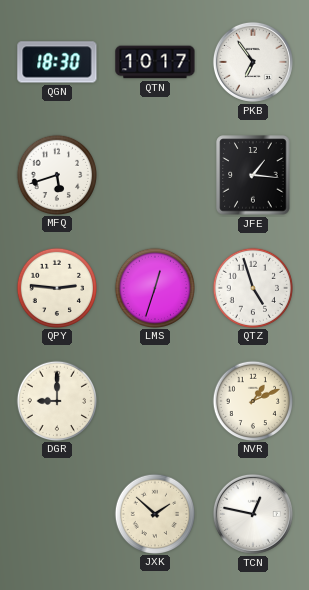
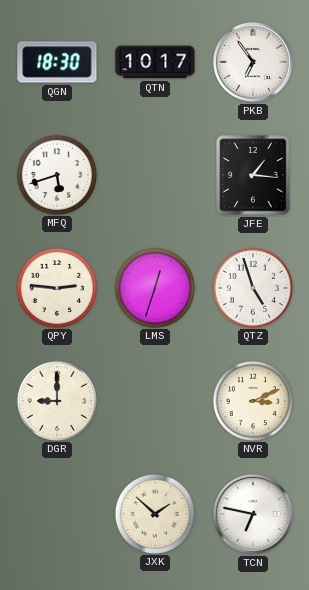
NVR: 1:11 -> 3:11
TCN: 12:47 -> 6:47
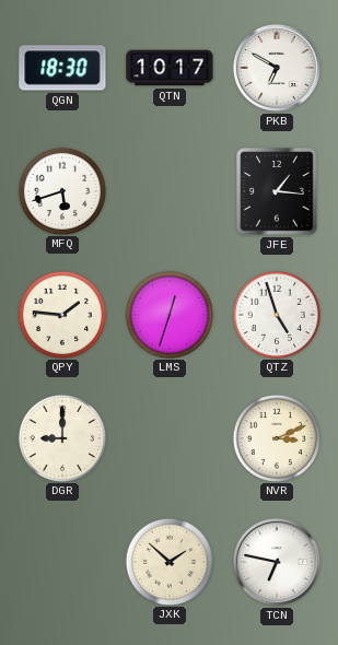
PKB: 6:54 -> 6:50
QPY: 2:46 -> 1:46
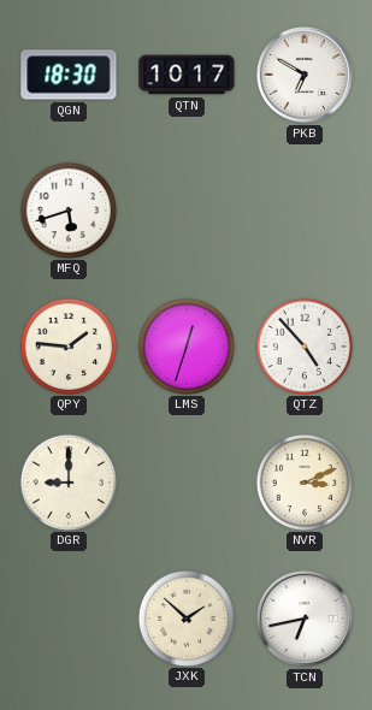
JFE: 1:16 -> none
QTZ: 4:57 -> 4:53
TCN: 6:47 -> 6:43
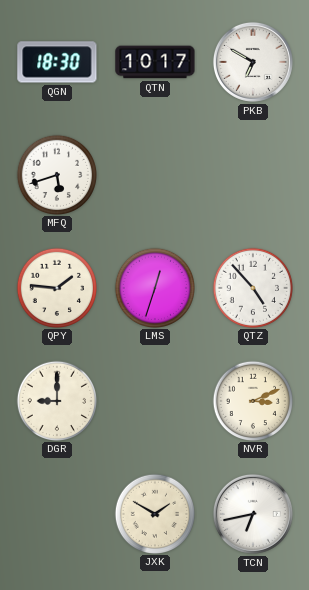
JXK: 1:52 -> 1:50
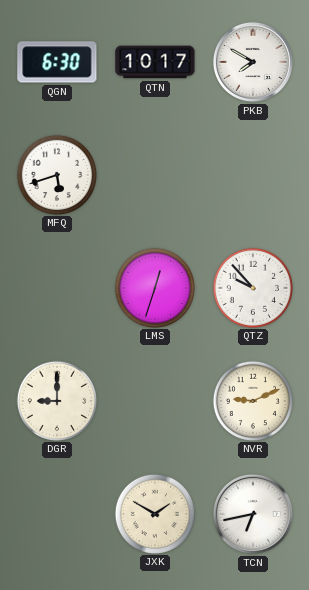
QGN: 18:30 -> 6:30
PKB: 6:50 -> 7:50
QPY: 1:46 -> none
QTZ: 4:53 -> 9:53
NVR: 3:11 -> 9:11
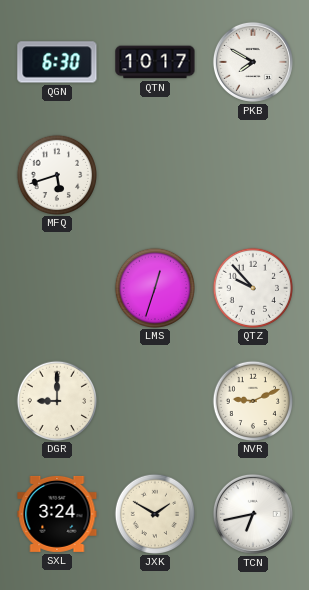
SXL: none -> 3:24
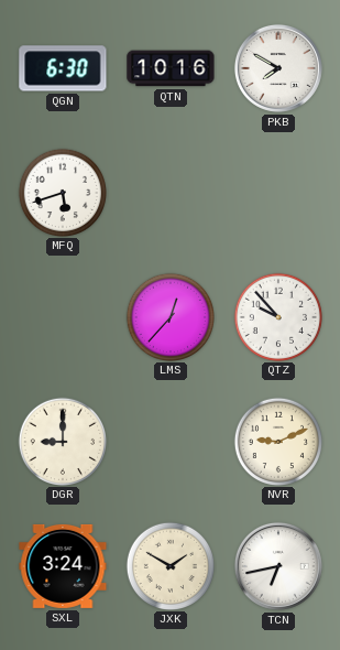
QTN: 10:17 -> 10:16
LMS: 12:33 -> 12:37
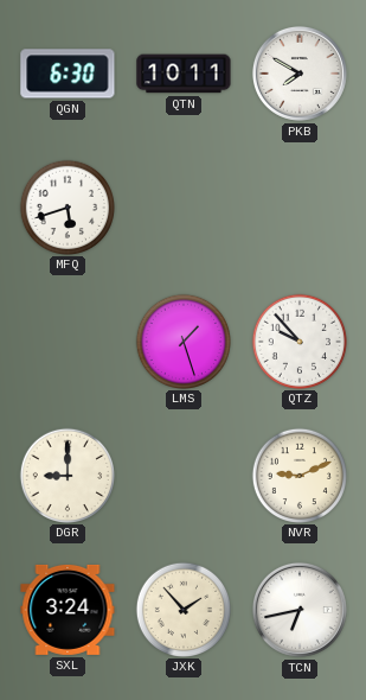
QTN: 10:16 -> 10:11
LMS: 12:37 -> 1:27
JXK: 1:50 -> 1:53
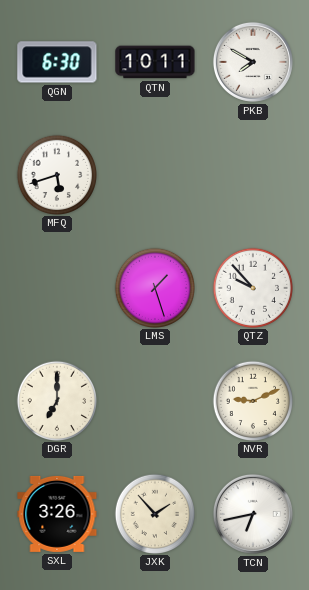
DGR: 9:00 -> 7:00
SXL: 3:24 -> 3:26
